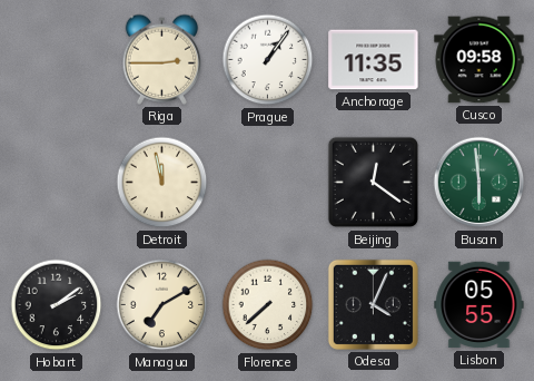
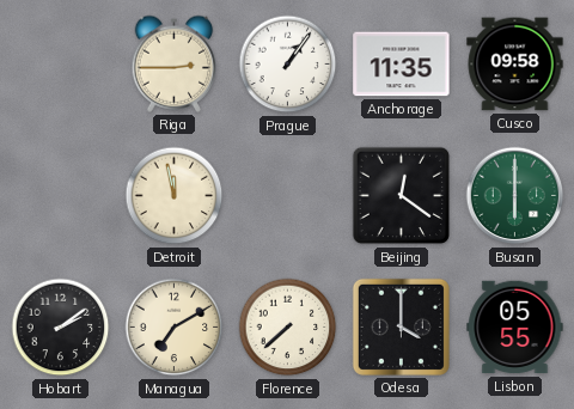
Busan: 5:59 -> 6:00
Odesa: 4:04 -> 4:00
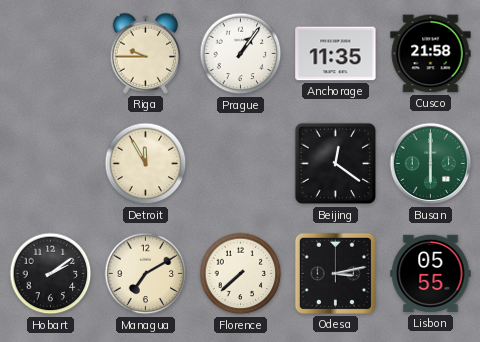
Riga: 2:45 -> 9:45
Cusco: 09:58 -> 21:58
Detroit: 11:58 -> 11:55
Odesa: 4:00 -> 3:13
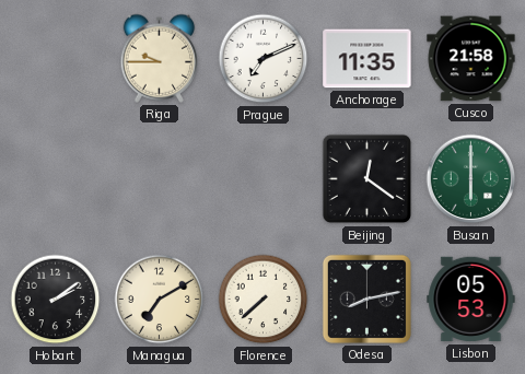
Prague: 1:06 -> 7:11
Detroit: 11:55 -> none
Odesa: 3:13 -> 8:13
Lisbon: 05:55 -> 05:53
